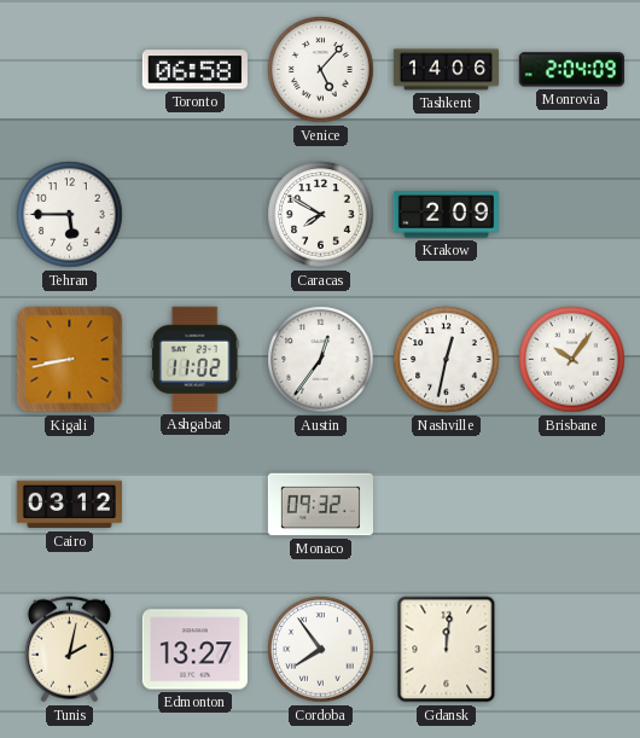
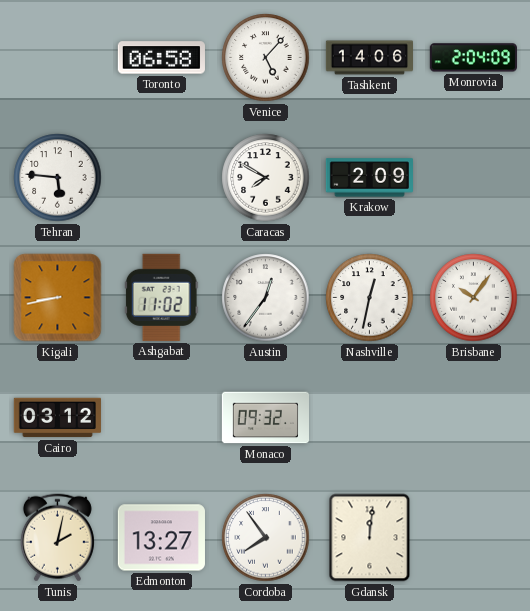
Tehran: 5:45 -> 5:46
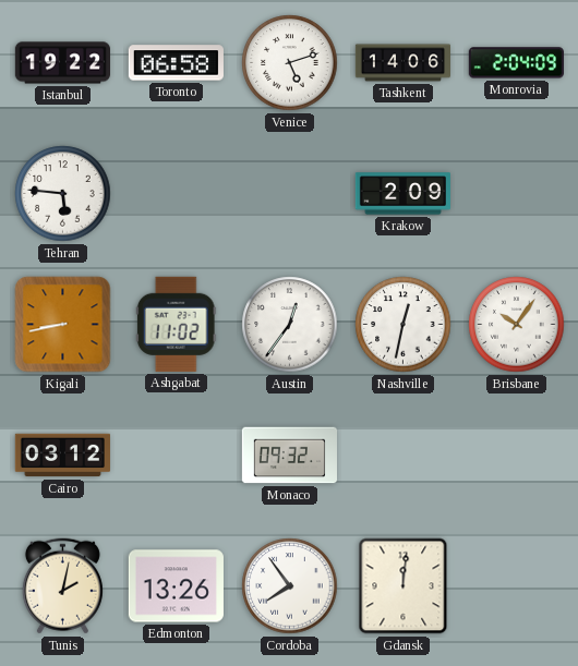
Istanbul: none -> 19:22
Venice: 5:07 -> 5:12
Caracas: 7:50 -> none
Edmonton: 13:27 -> 13:26
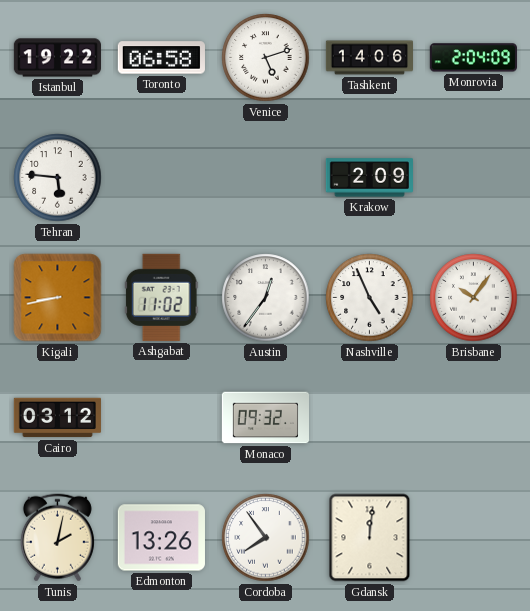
Nashville: 12:32 -> 4:56
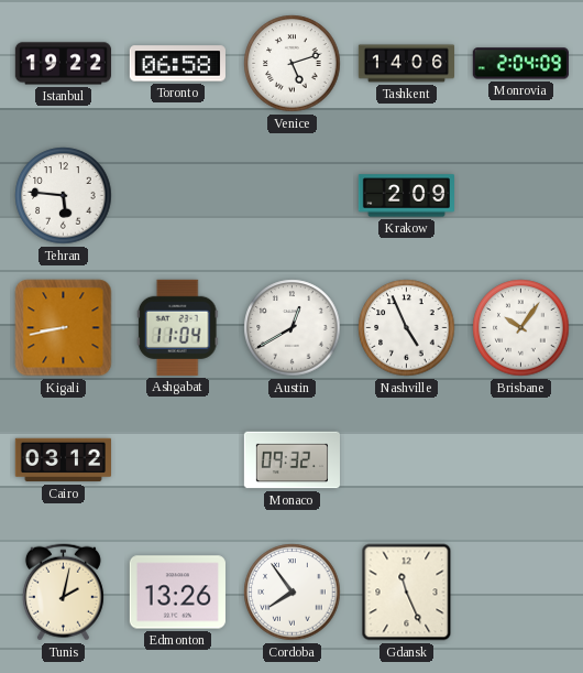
Ashgabat: 11:02 -> 11:04
Austin: 12:36 -> 12:40
Gdansk: 12:01 -> 11:26
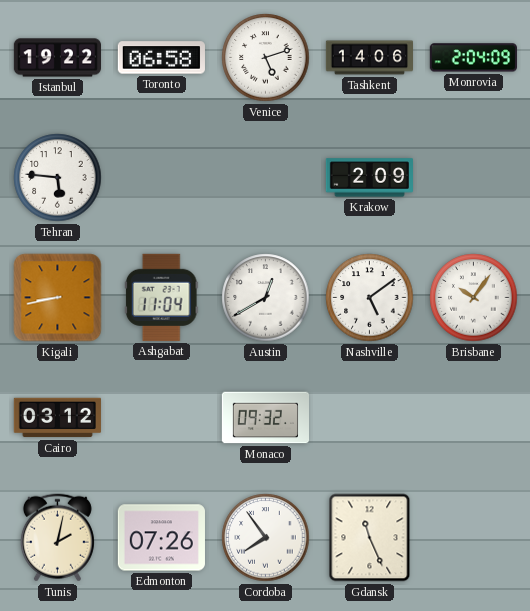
Nashville: 4:56 -> 5:09
Edmonton: 13:26 -> 07:26
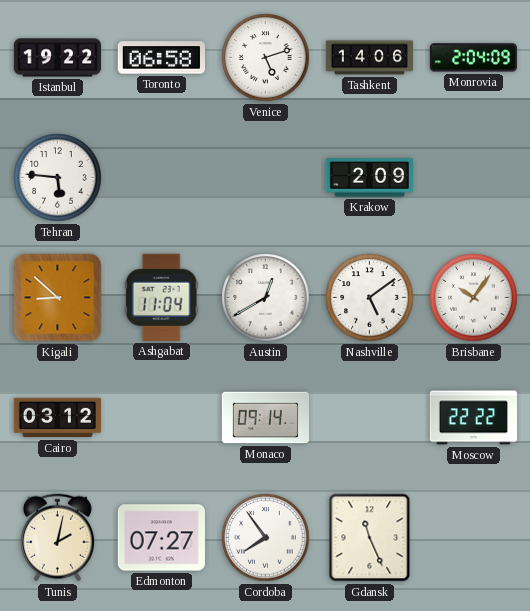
Kigali: 8:43 -> 8:52
Monaco: 09:32 -> 09:14
Moscow: none -> 22:22
Edmonton: 07:26 -> 07:27
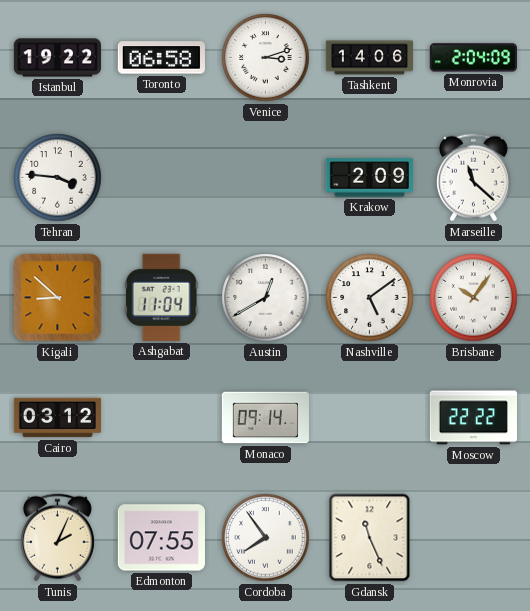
Venice: 5:12 -> 3:12
Tehran: 5:46 -> 3:46
Marseille: none -> 11:22
Tunis: 2:02 -> 2:04
Edmonton: 07:27 -> 07:55
